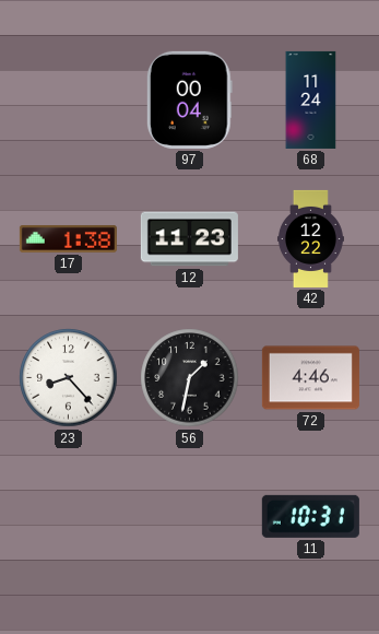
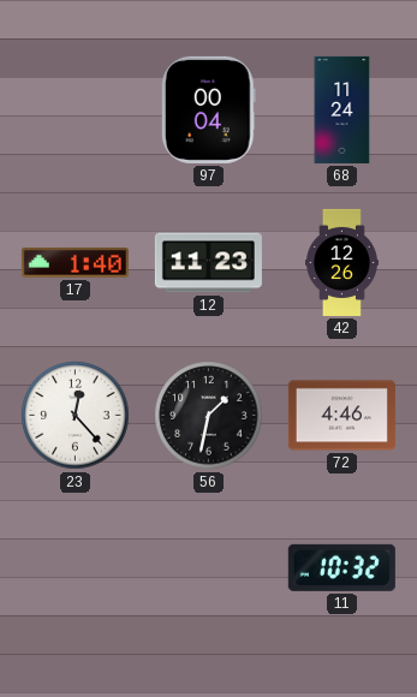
17: 1:38 -> 1:40
42: 12:22 -> 12:26
23: 8:23 -> 12:23
11: 10:31 -> 10:32
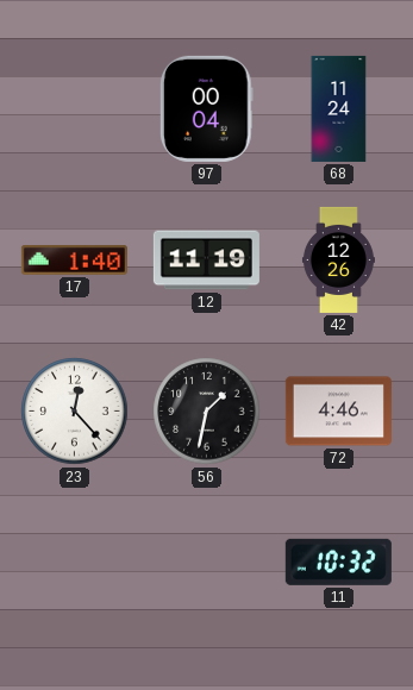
12: 11:23 -> 11:19
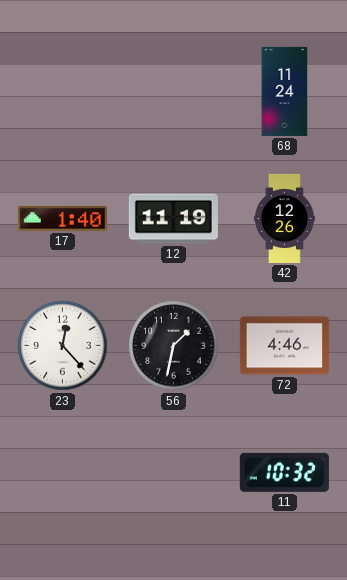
97: 00:04 -> none
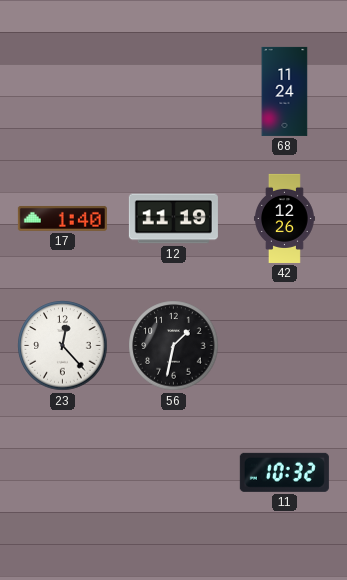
72: 4:46 -> none
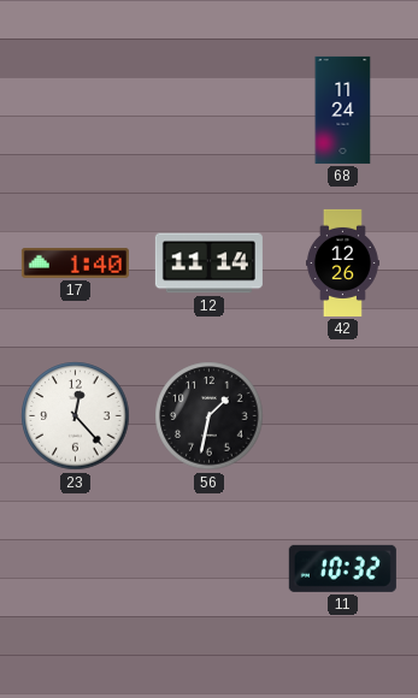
12: 11:19 -> 11:14
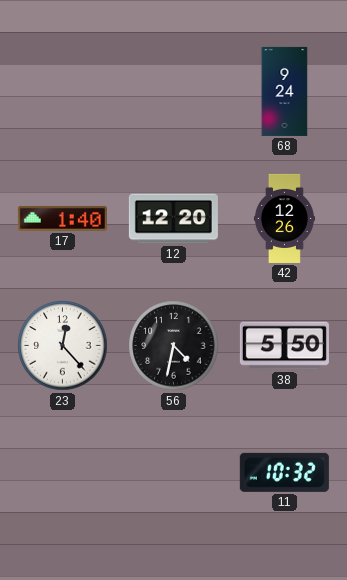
68: 11:24 -> 9:24
12: 11:14 -> 12:20
56: 1:32 -> 4:32
38: none -> 5:50
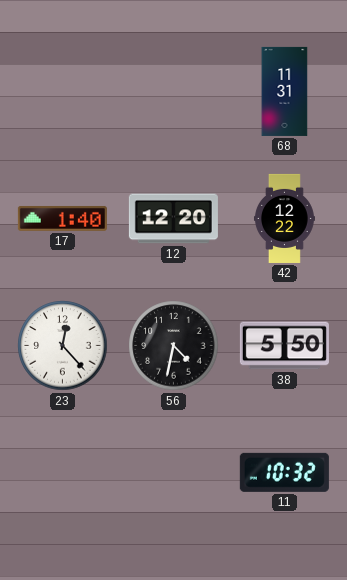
68: 9:24 -> 11:31
42: 12:26 -> 12:22
